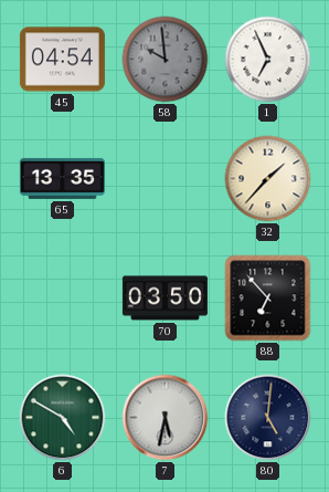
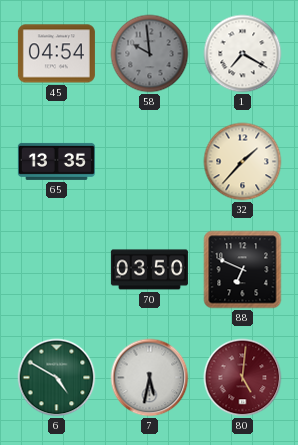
1: 6:56 -> 7:20
88: 6:53 -> 6:49
80 dial: navy -> burgundy
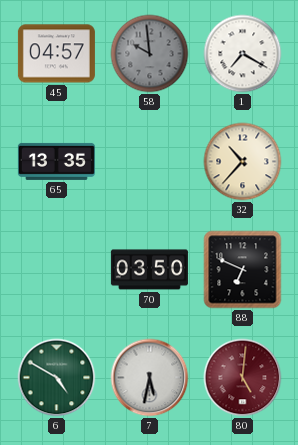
45: 04:54 -> 04:57
32: 1:37 -> 10:37
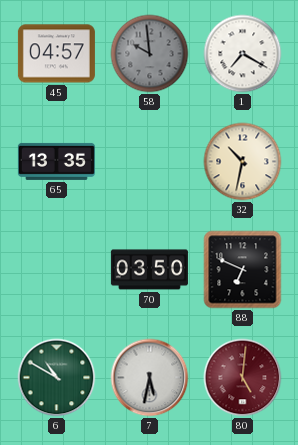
32: 10:37 -> 10:32
6: 4:50 -> 10:50
